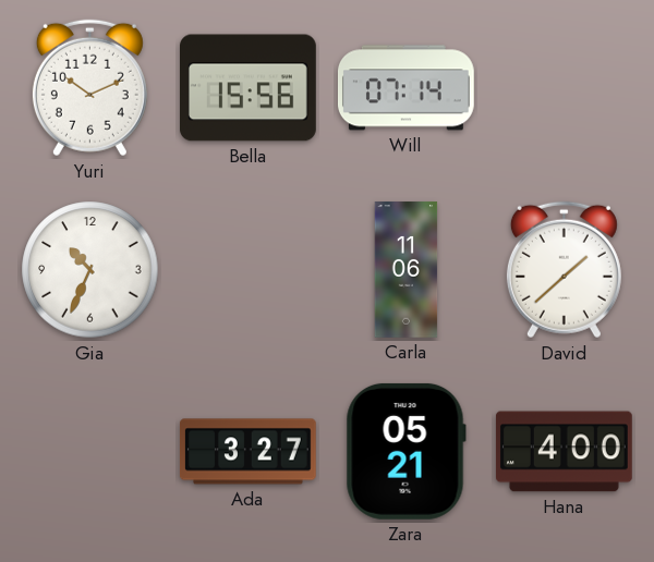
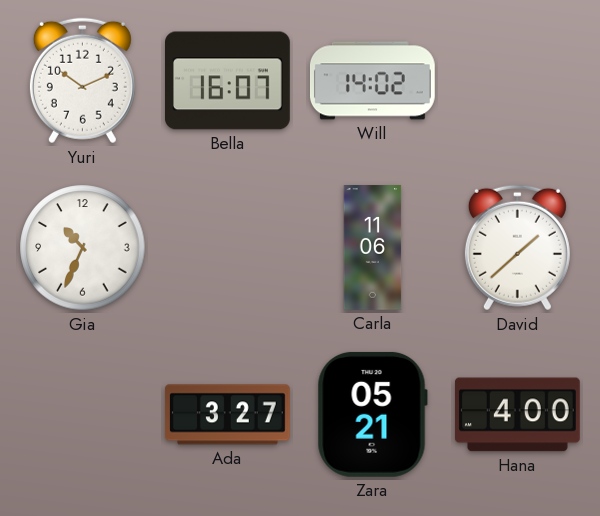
Bella: 15:56 -> 16:07
Will: 07:14 -> 14:02
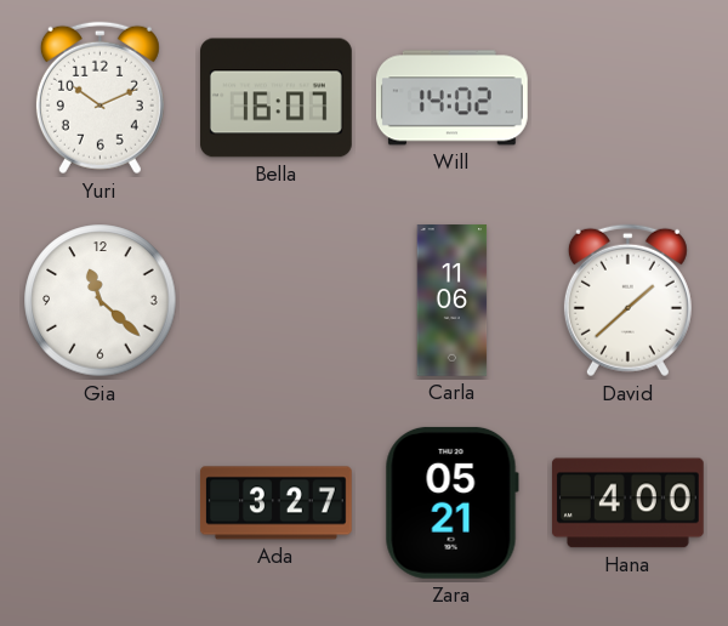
Gia: 10:34 -> 11:22
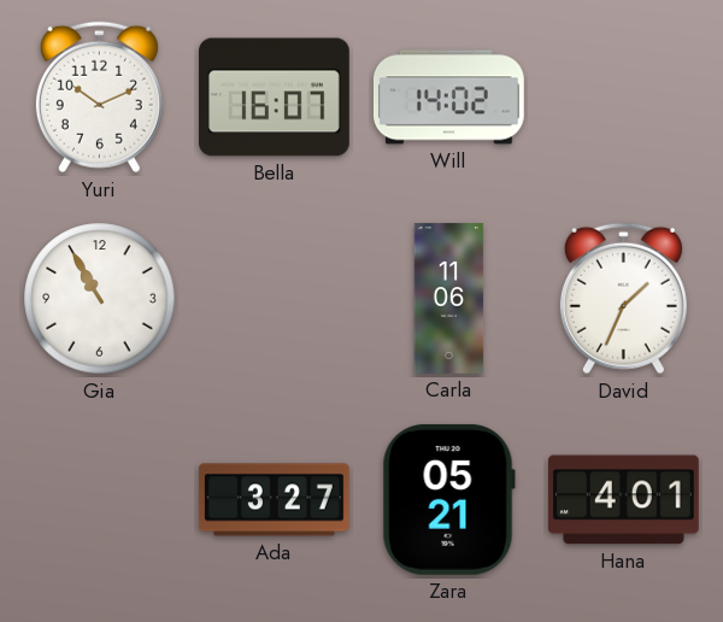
Gia: 11:22 -> 10:55
David: 1:38 -> 1:34
Hana: 4:00 -> 4:01
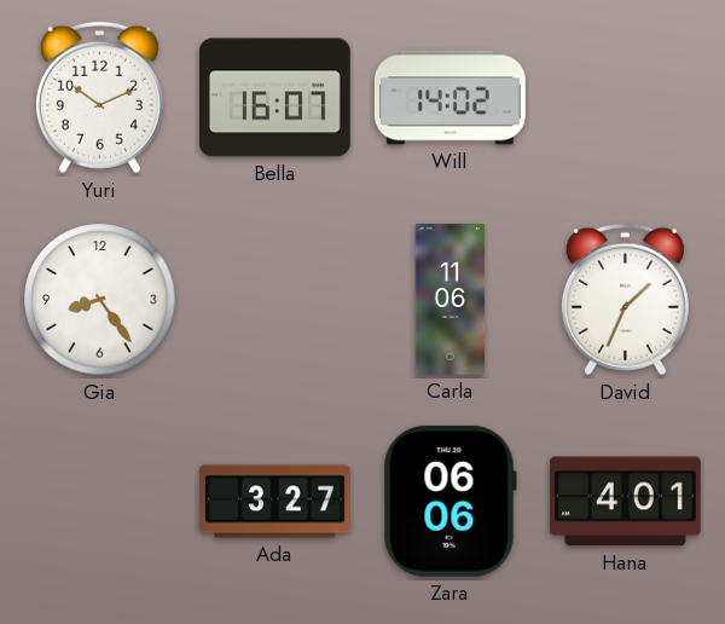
Gia: 10:55 -> 8:24
Zara: 05:21 -> 06:06
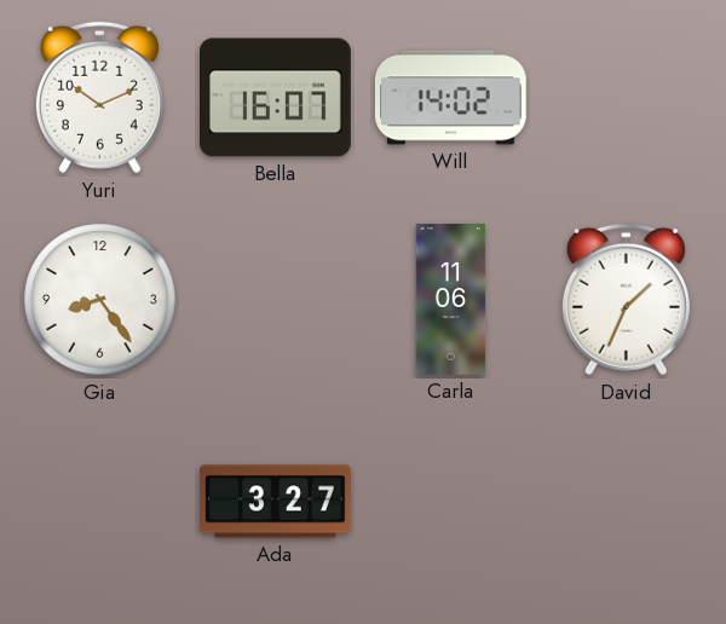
Zara: 06:06 -> none
Hana: 4:01 -> none
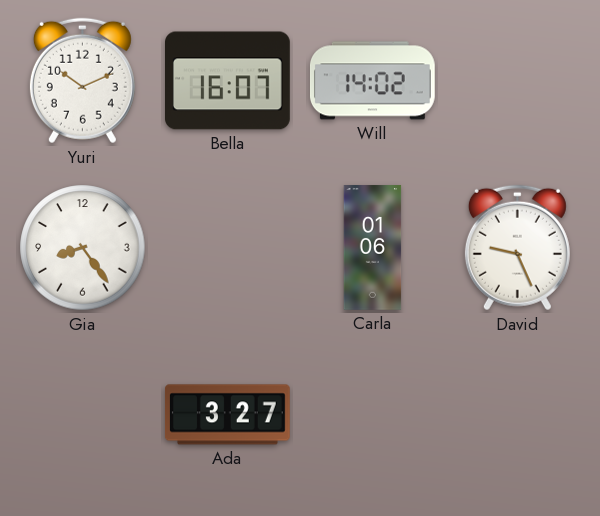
Carla: 11:06 -> 01:06
David: 1:34 -> 9:26
